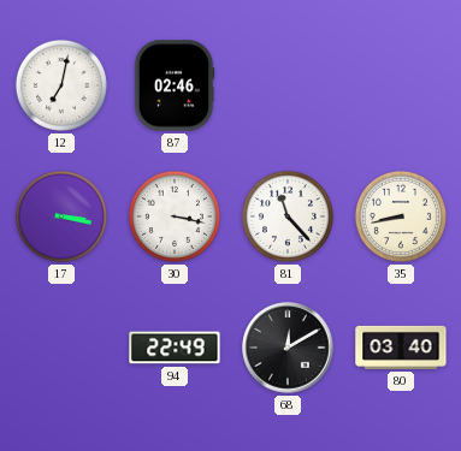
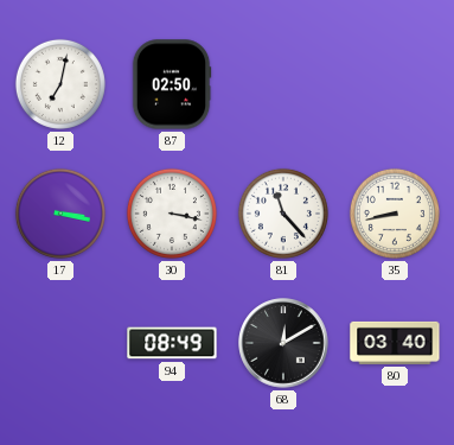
87: 02:46 -> 02:50
94: 22:49 -> 08:49
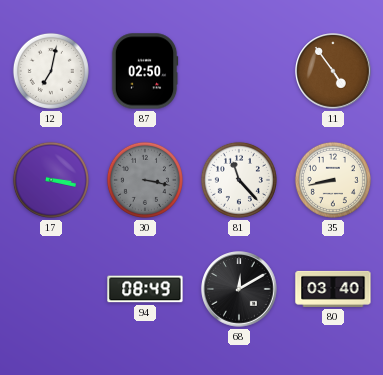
11: none -> 4:54
30 dial: white -> grey
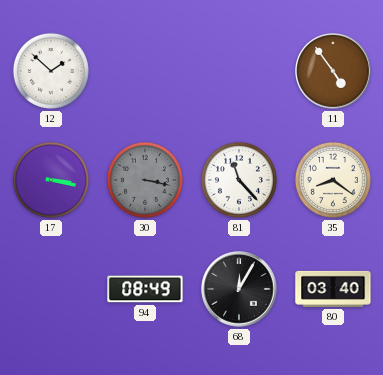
12: 7:02 -> 1:52
87: 02:50 -> none
35: 8:43 -> 8:21
68: 12:10 -> 12:05
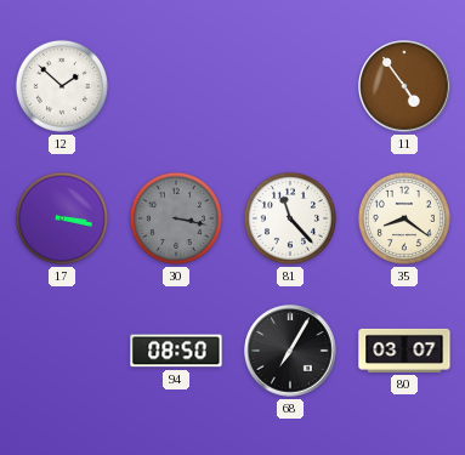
94: 08:49 -> 08:50
68: 12:05 -> 7:05
80: 03:40 -> 03:07
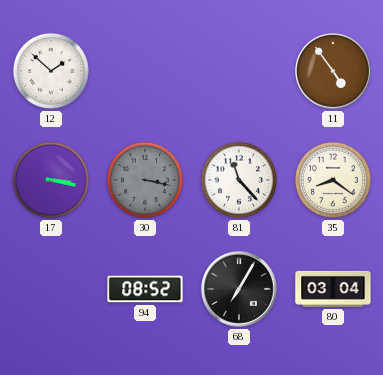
94: 08:50 -> 08:52
80: 03:07 -> 03:04
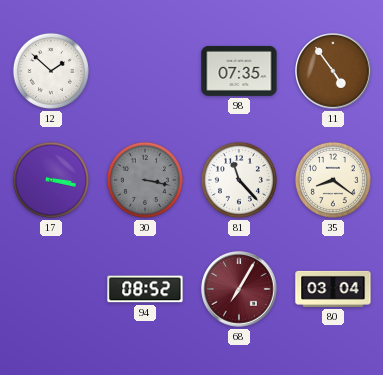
98: none -> 07:35
68 dial: black -> burgundy
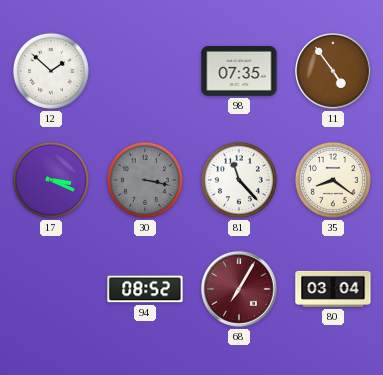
17: 3:17 -> 3:19
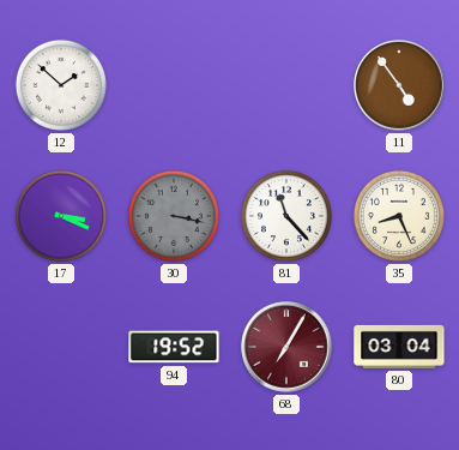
98: 07:35 -> none
35: 8:21 -> 8:26
94: 08:52 -> 19:52
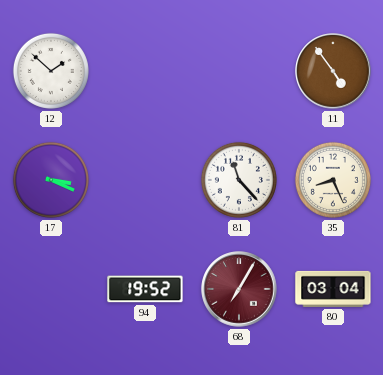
30: 3:17 -> none
